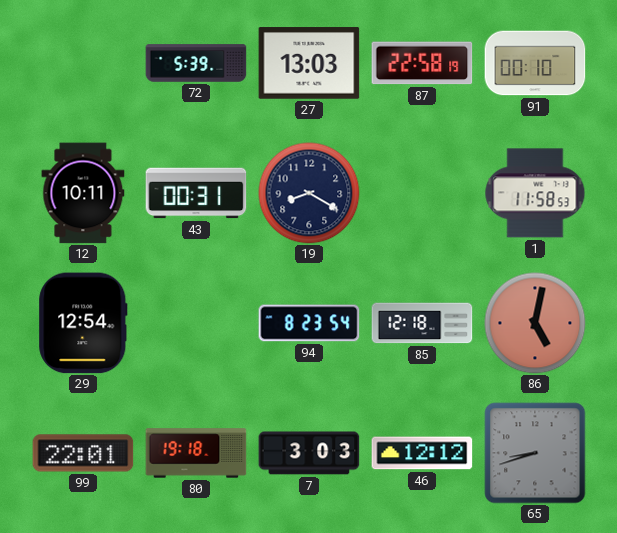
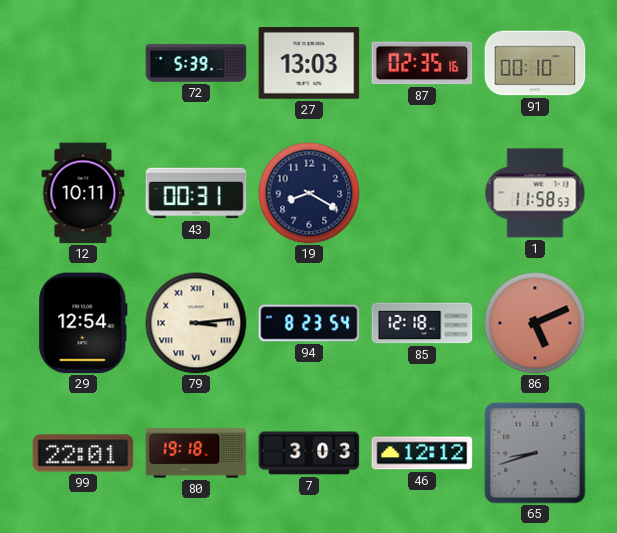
87: 22:58 -> 02:35
79: none -> 3:14
86: 5:02 -> 5:11
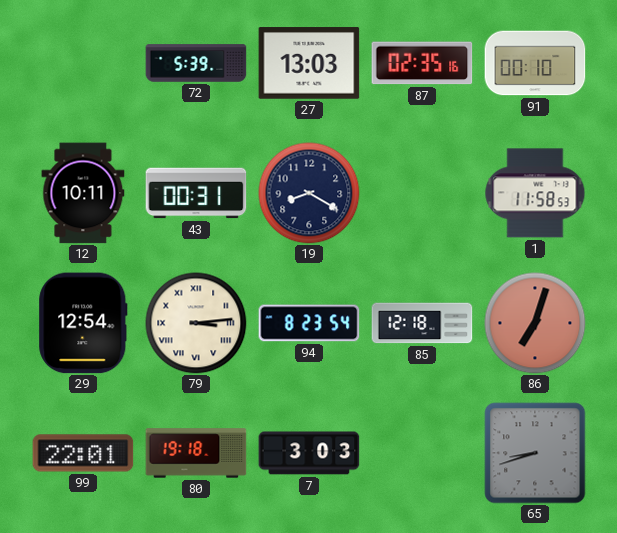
86: 5:11 -> 7:03
46: 12:12 -> none
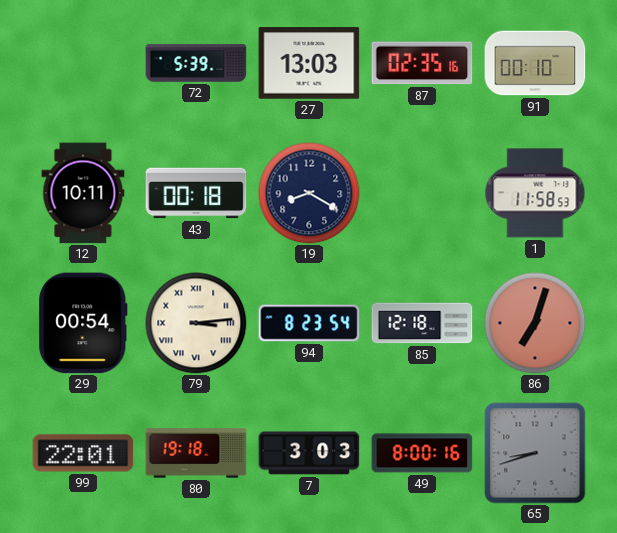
43: 00:31 -> 00:18
29: 12:54 -> 00:54
49: none -> 8:00
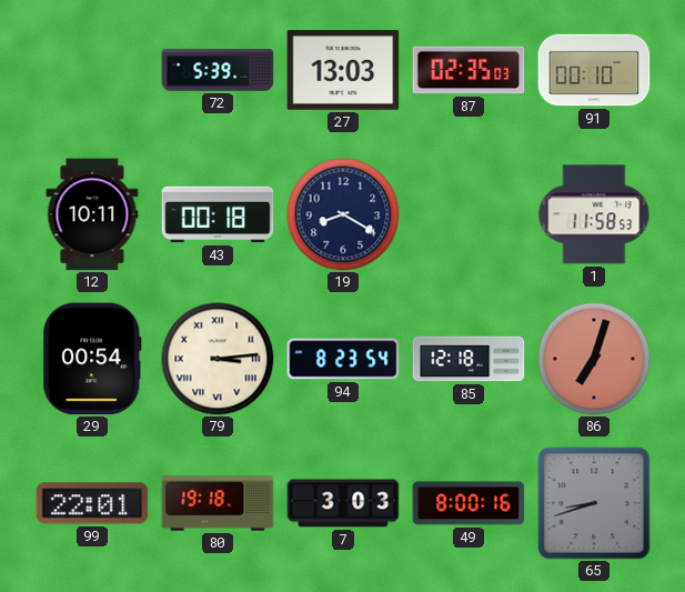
87: 02:35:16 -> 02:35:03
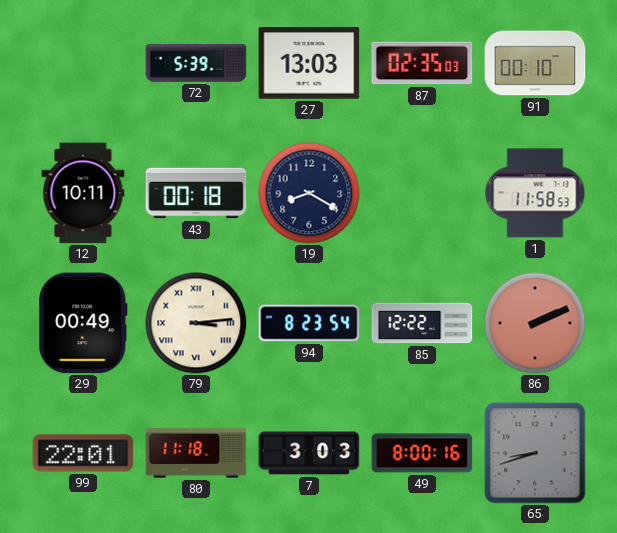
29: 00:54 -> 00:49
85: 12:18 -> 12:22
86: 7:03 -> 2:11
80: 19:18 -> 11:18
